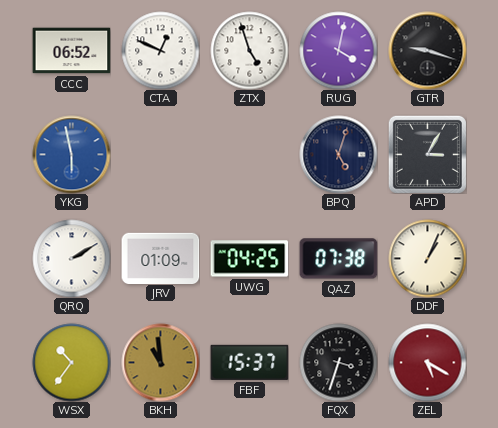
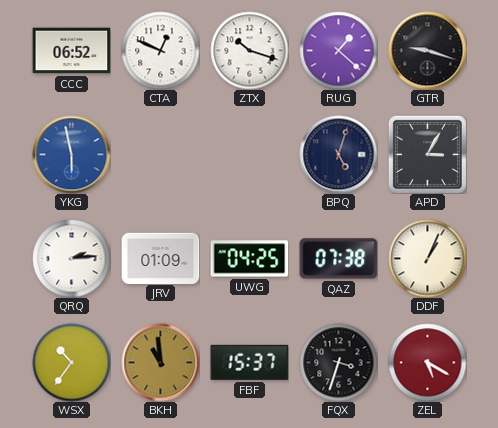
ZTX: 4:57 -> 10:18
RUG: 4:02 -> 1:22
QRQ: 2:10 -> 2:14
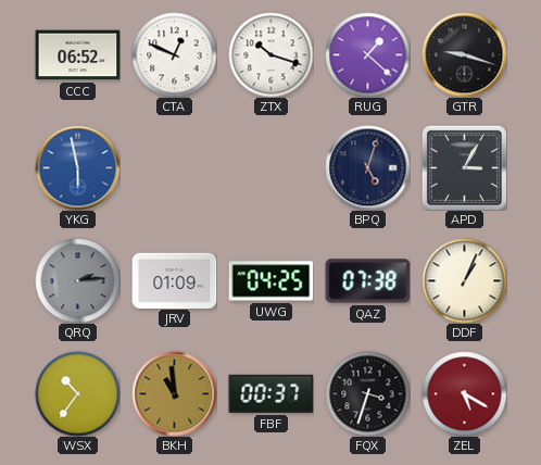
QRQ dial: white -> grey
FBF: 15:37 -> 00:37
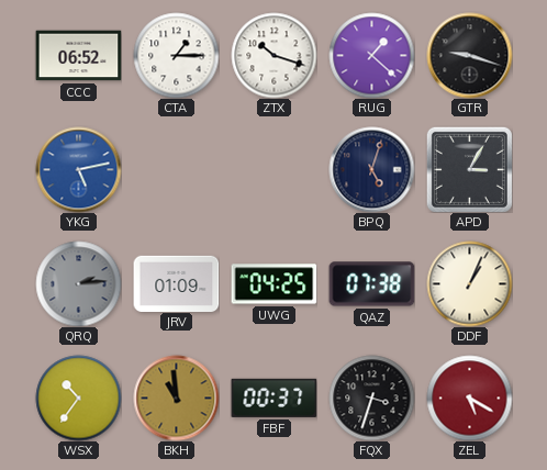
CTA: 12:49 -> 1:15
YKG: 5:58 -> 5:13
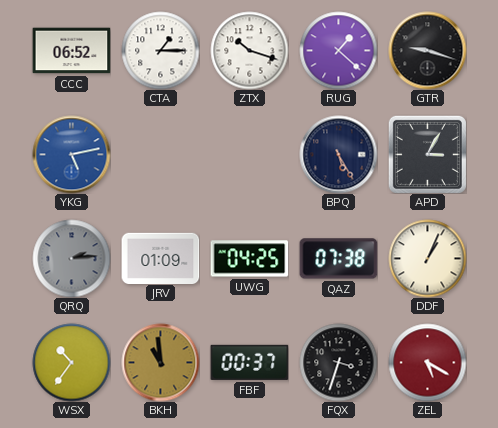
BPQ: 5:03 -> 5:25
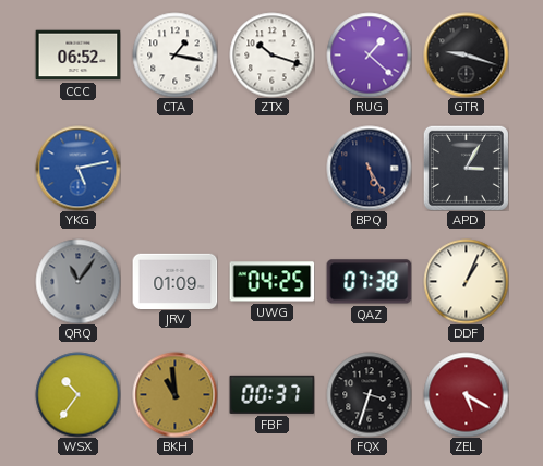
CTA: 1:15 -> 1:17
QRQ: 2:14 -> 11:06
